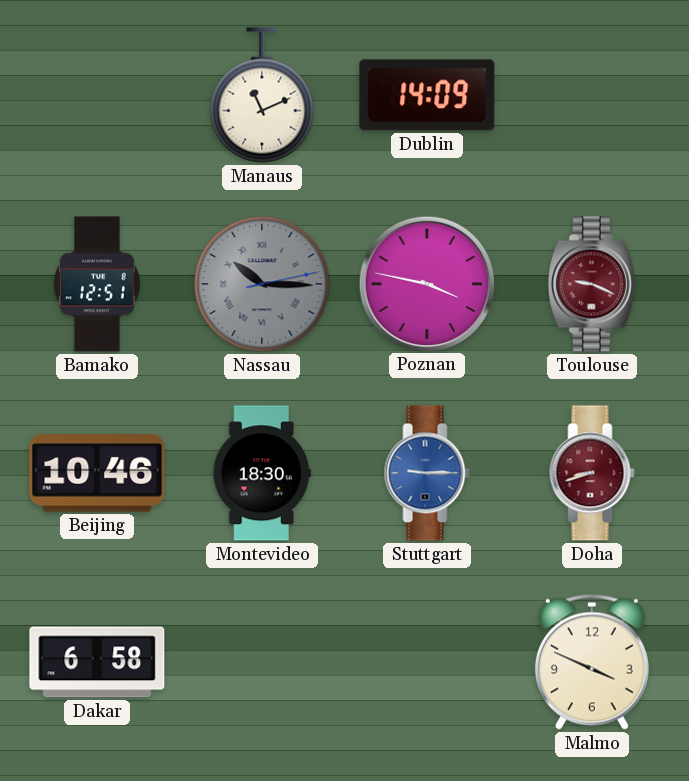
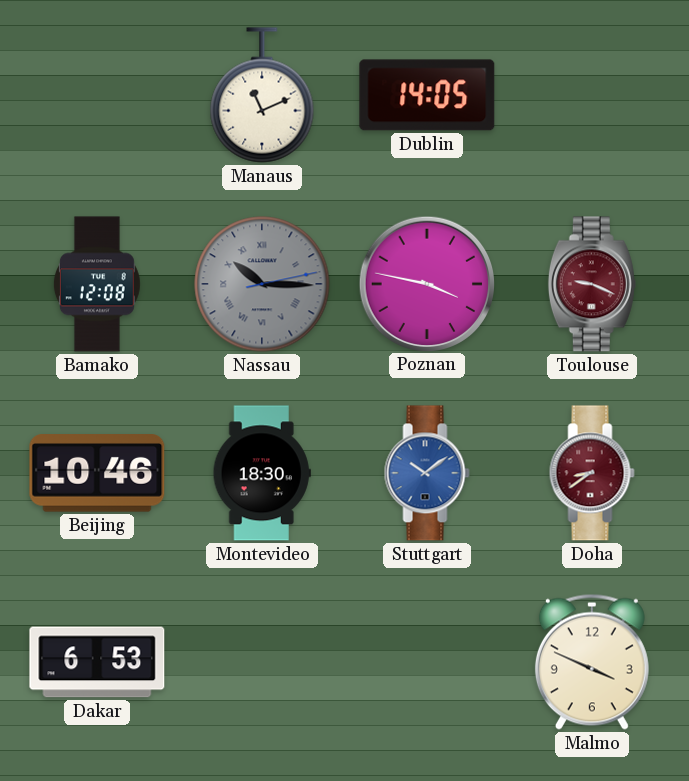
Dublin: 14:09 -> 14:05
Bamako: 12:51 -> 12:08
Stuttgart: 9:15 -> 10:09
Doha: 8:42 -> 8:39
Dakar: 6:58 -> 6:53
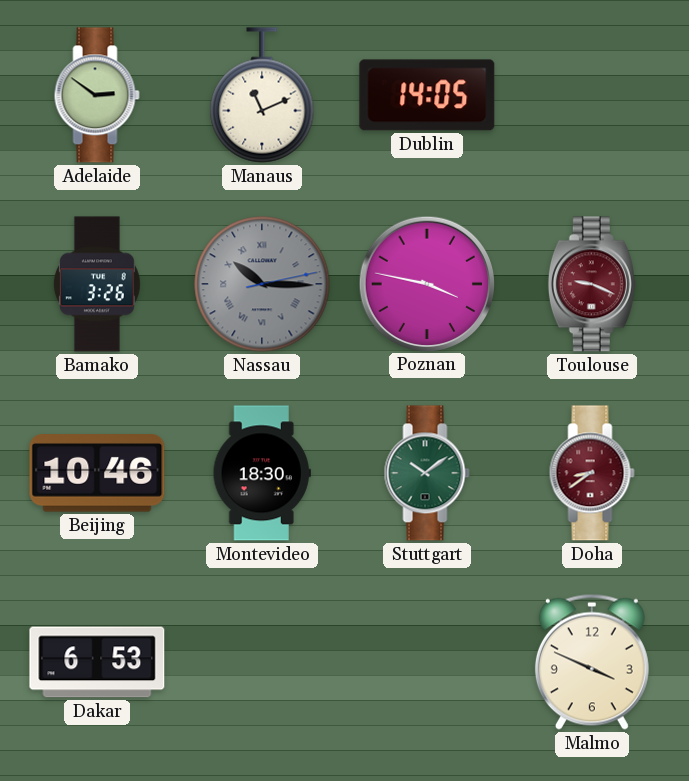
Adelaide: none -> 2:51
Bamako: 12:08 -> 3:26
Stuttgart dial: blue -> green
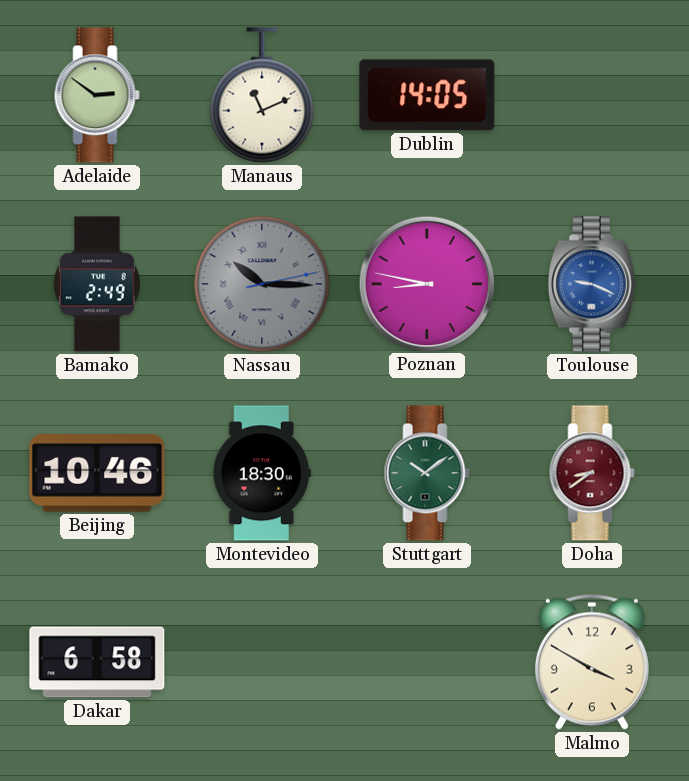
Bamako: 3:26 -> 2:49
Poznan: 3:47 -> 8:47
Toulouse dial: burgundy -> blue
Dakar: 6:53 -> 6:58
Malmo: 3:49 -> 3:50
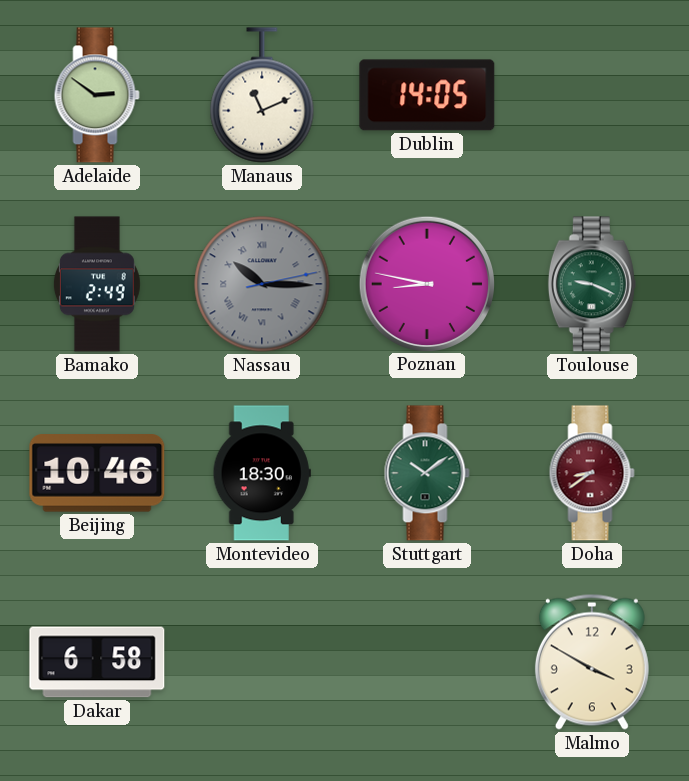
Toulouse dial: blue -> green
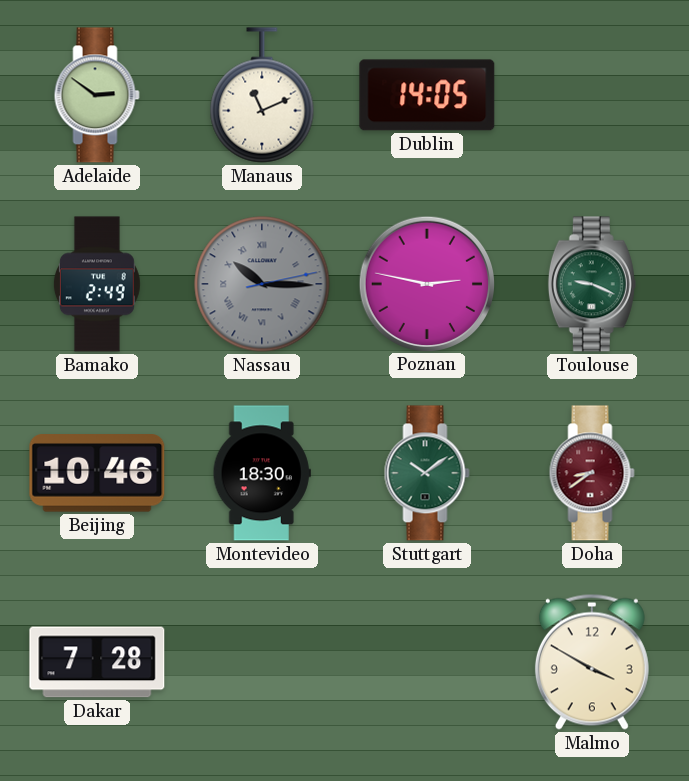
Poznan: 8:47 -> 2:47
Dakar: 6:58 -> 7:28
